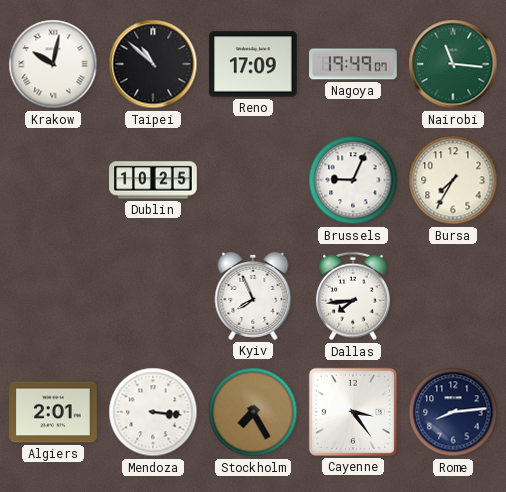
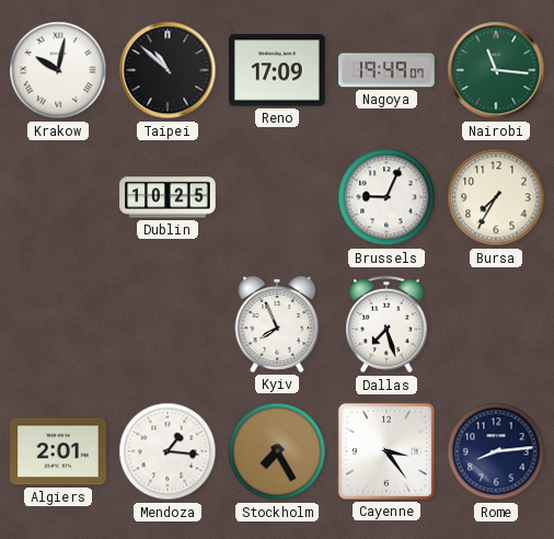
Dallas: 7:44 -> 7:27
Mendoza: 3:16 -> 1:16
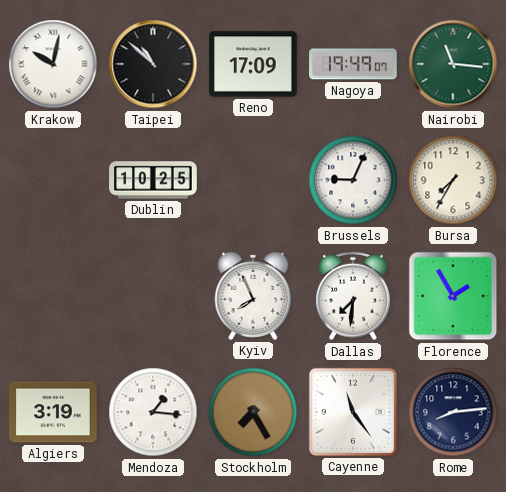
Dallas: 7:27 -> 7:31
Florence: none -> 1:55
Algiers: 2:01 -> 3:19
Cayenne: 3:24 -> 11:24
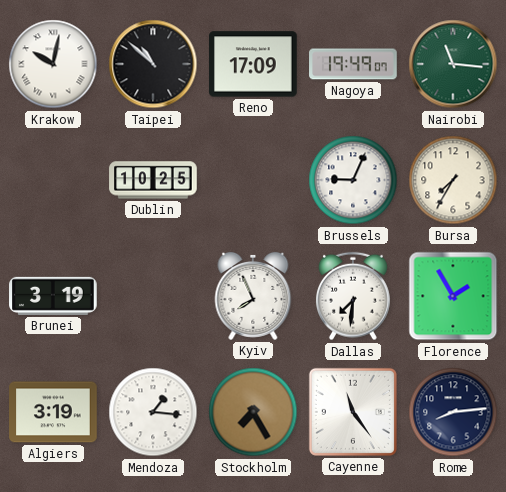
Brunei: none -> 3:19
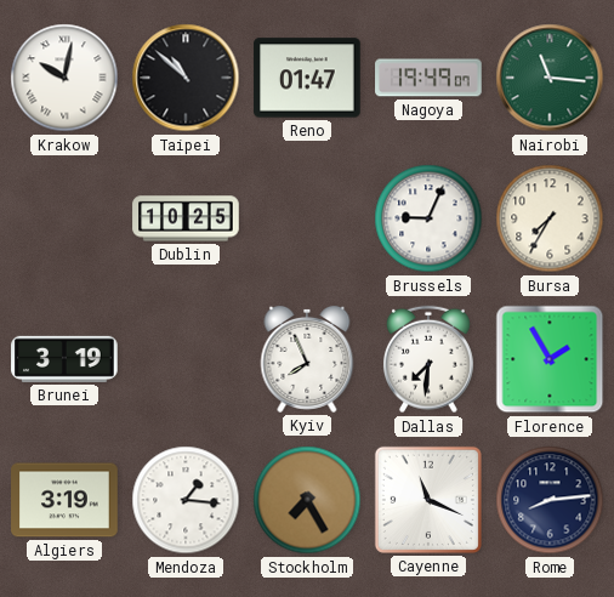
Reno: 17:09 -> 01:47
Cayenne: 11:24 -> 11:19
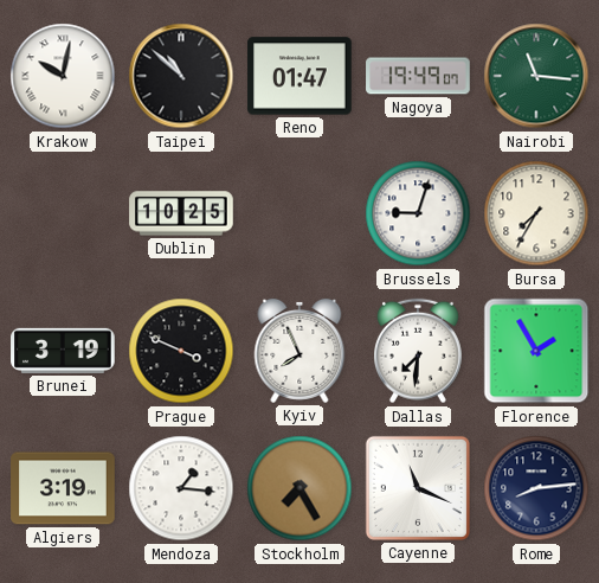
Brussels: 9:04 -> 9:03
Prague: none -> 3:49
